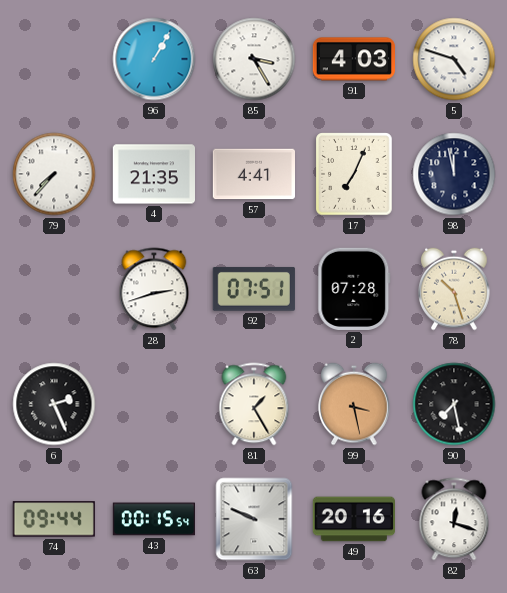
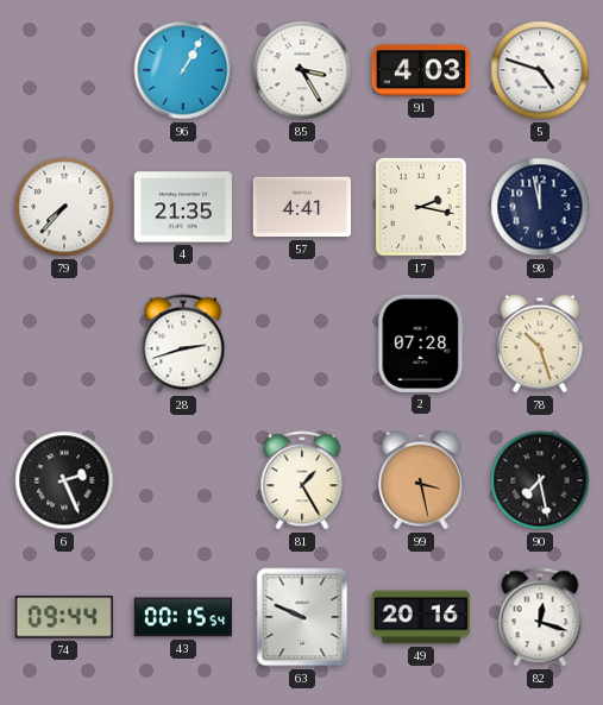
17: 7:04 -> 2:17
92: 07:51 -> none
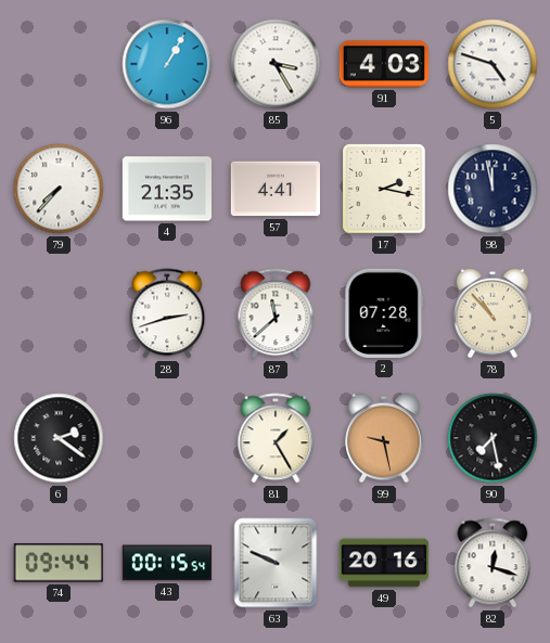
87: none -> 11:38
78: 10:27 -> 10:53
6: 2:26 -> 2:21
99: 3:28 -> 9:28
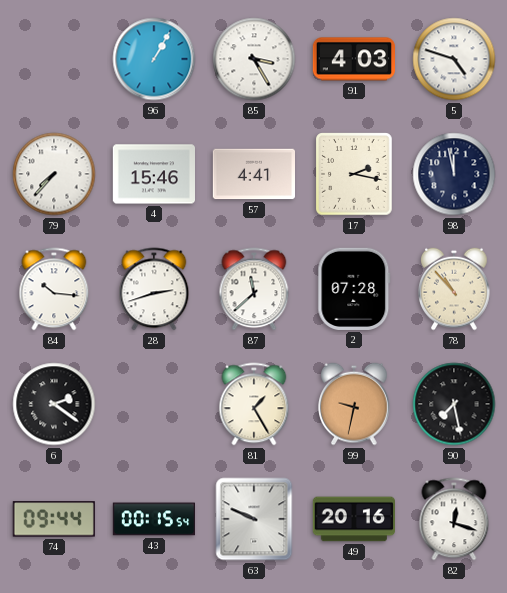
4: 21:35 -> 15:46
84: none -> 10:16
99: 9:28 -> 9:32
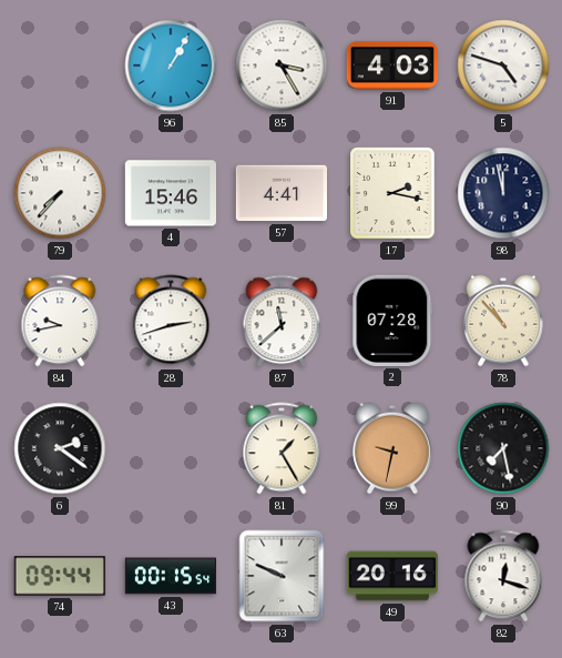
84: 10:16 -> 9:43
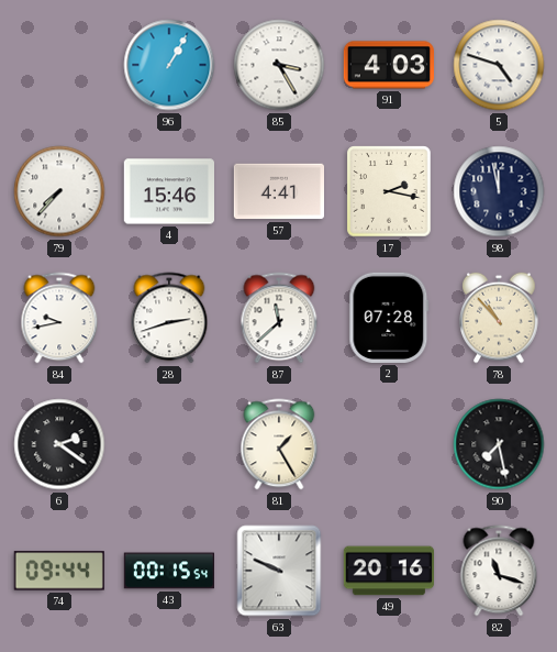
99: 9:32 -> none
82: 12:18 -> 11:18
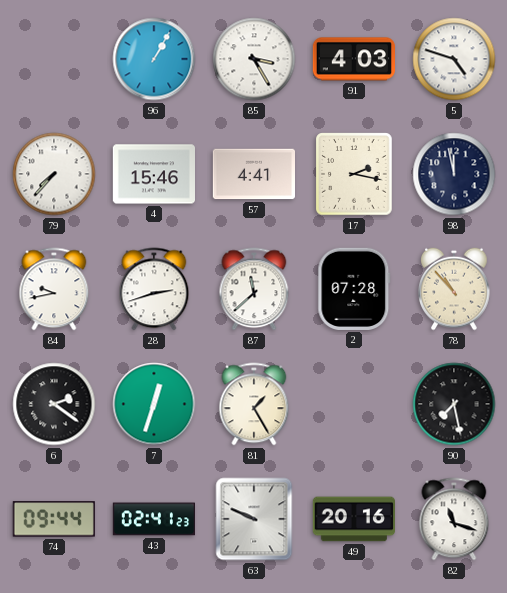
7: none -> 12:33
43: 00:15 -> 02:41
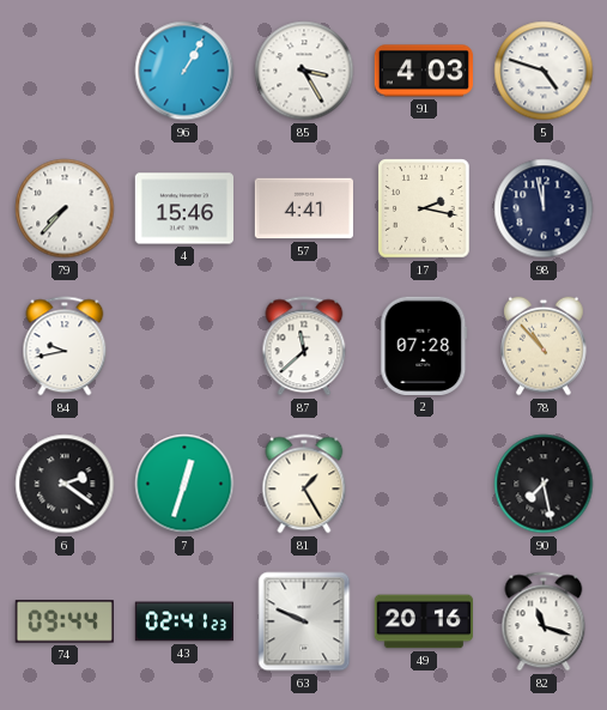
28: 2:42 -> none
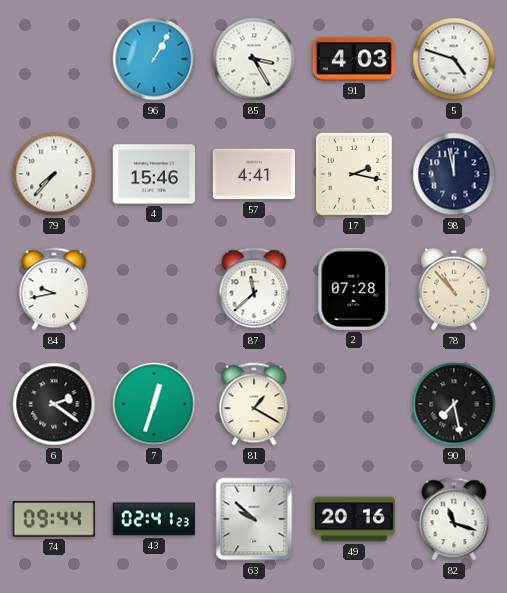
81: 1:25 -> 1:20
63: 9:49 -> 9:52
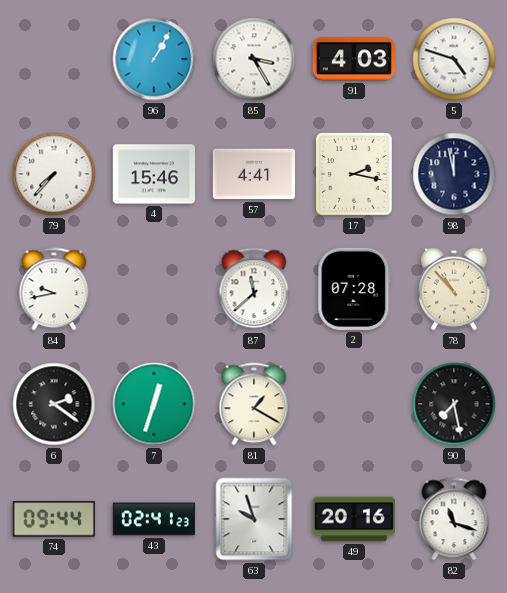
63: 9:52 -> 9:57
